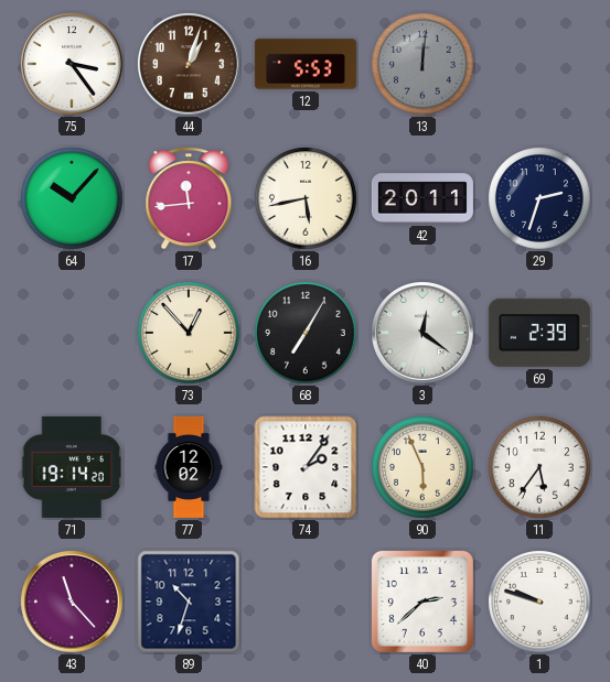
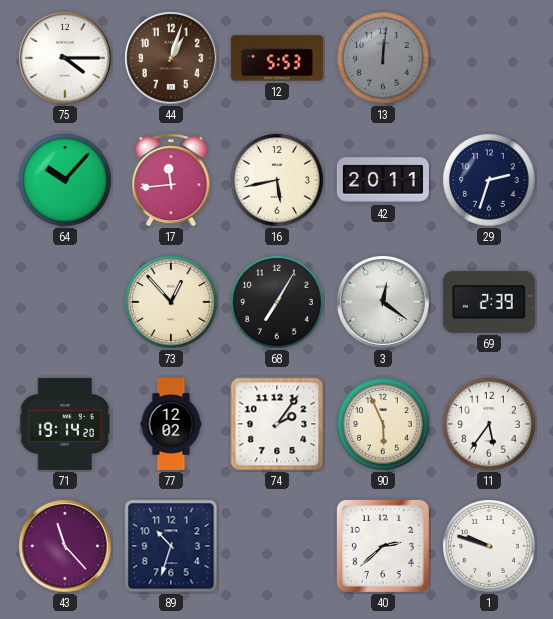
75: 3:24 -> 4:15
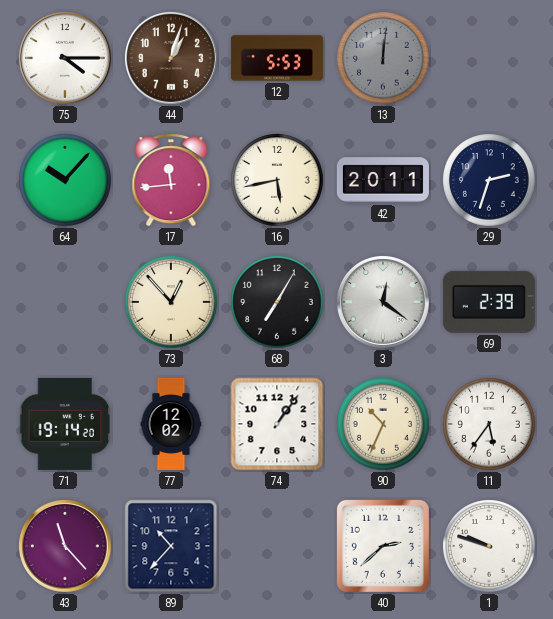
74: 2:06 -> 1:06
90: 5:56 -> 10:34
89: 10:33 -> 10:37
